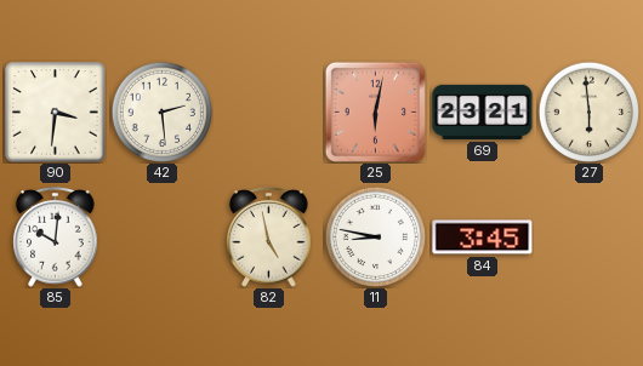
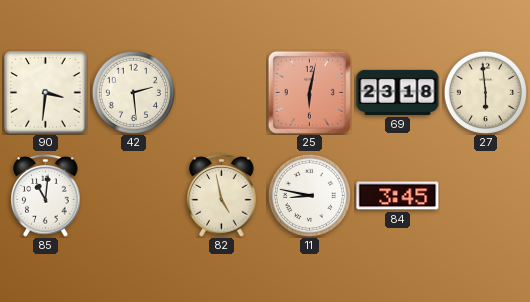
69: 23:21 -> 23:18
85: 10:01 -> 11:01
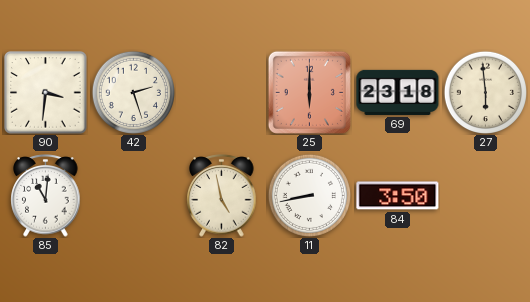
42: 2:29 -> 2:27
25: 6:02 -> 6:00
11: 8:47 -> 8:43
84: 3:45 -> 3:50
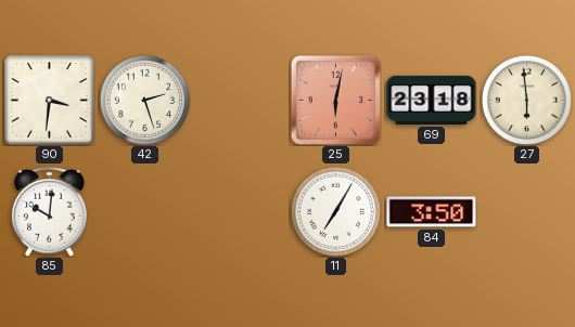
25: 6:00 -> 6:02
85: 11:01 -> 10:01
82: 4:58 -> none
11: 8:43 -> 7:05
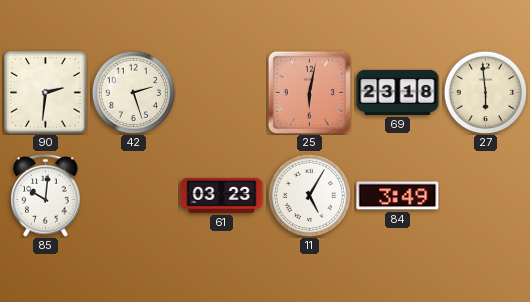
90: 3:31 -> 2:31
61: none -> 03:23
11: 7:05 -> 5:05
84: 3:50 -> 3:49
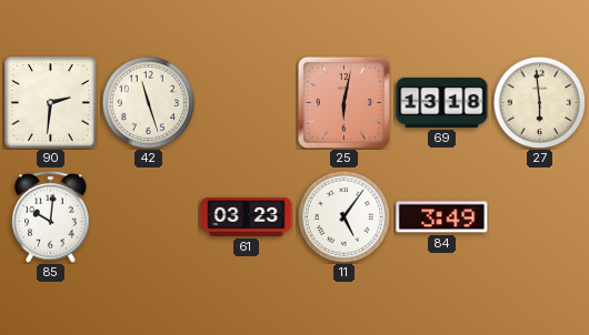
42: 2:27 -> 11:27
69: 23:18 -> 13:18
11: 5:05 -> 5:06
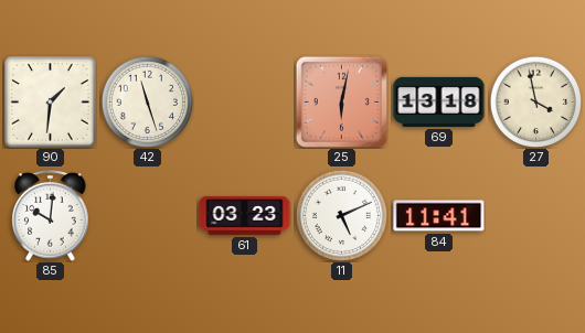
90: 2:31 -> 1:31
27: 5:59 -> 3:58
11: 5:06 -> 5:11
84: 3:49 -> 11:41
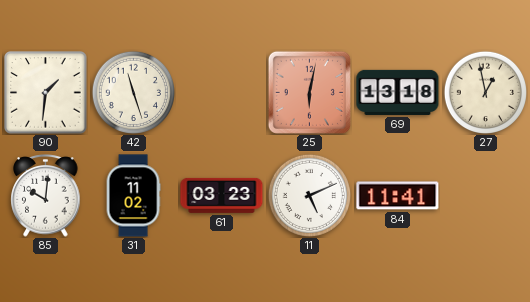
27: 3:58 -> 12:58
31: none -> 11:02
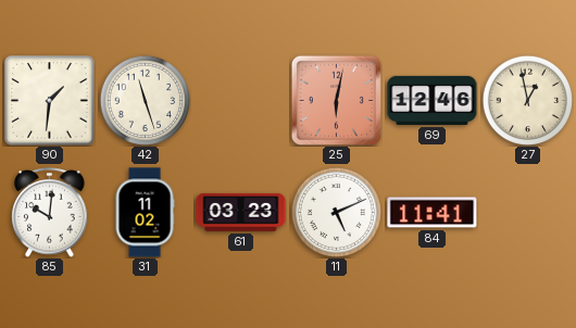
69: 13:18 -> 12:46
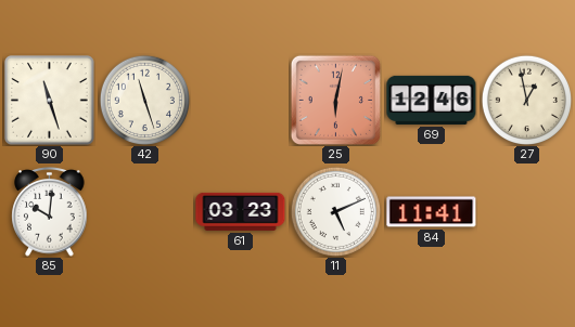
90: 1:31 -> 11:27
31: 11:02 -> none
